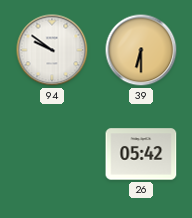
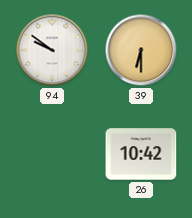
26: 05:42 -> 10:42
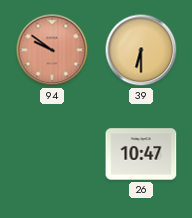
94 dial: white -> salmon
26: 10:42 -> 10:47
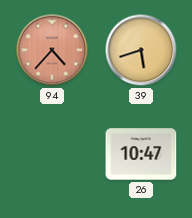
94: 9:51 -> 4:37
39: 6:30 -> 5:42
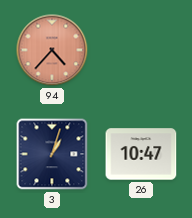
39: 5:42 -> none
3: none -> 1:03
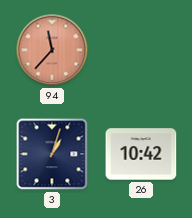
94: 4:37 -> 11:37
26: 10:47 -> 10:42
